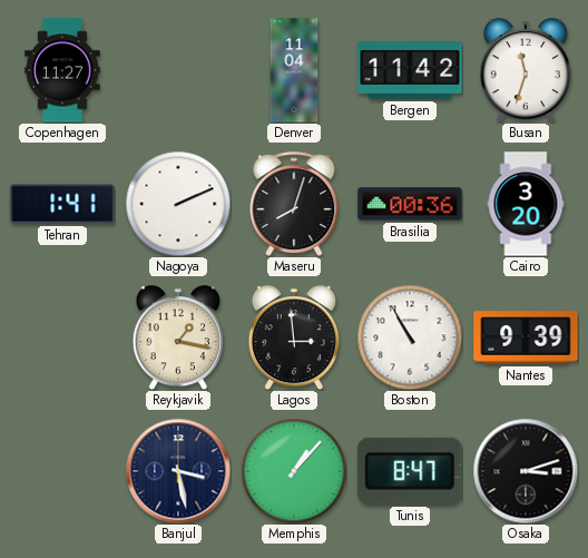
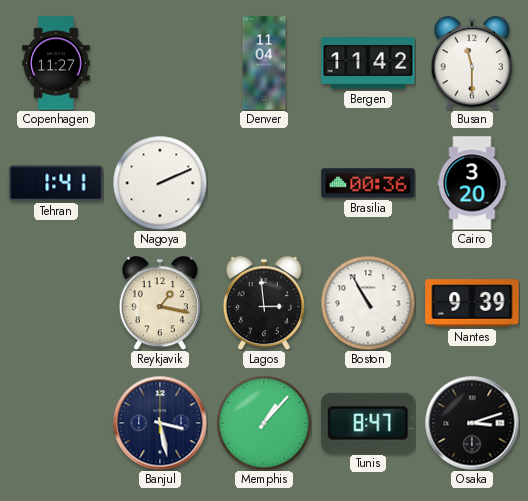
Busan: 11:33 -> 11:30
Maseru: 8:03 -> none
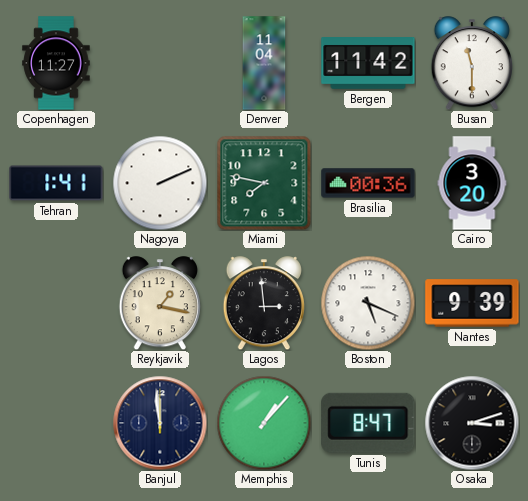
Miami: none -> 7:47
Boston: 10:55 -> 5:19
Banjul: 3:28 -> 11:59
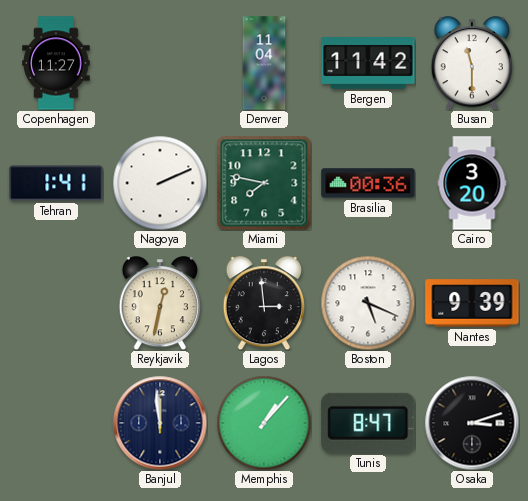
Reykjavik: 1:17 -> 12:32
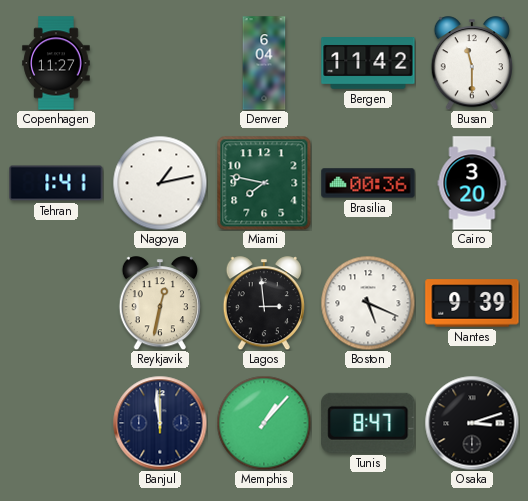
Denver: 11:04 -> 6:04
Nagoya: 2:11 -> 1:13
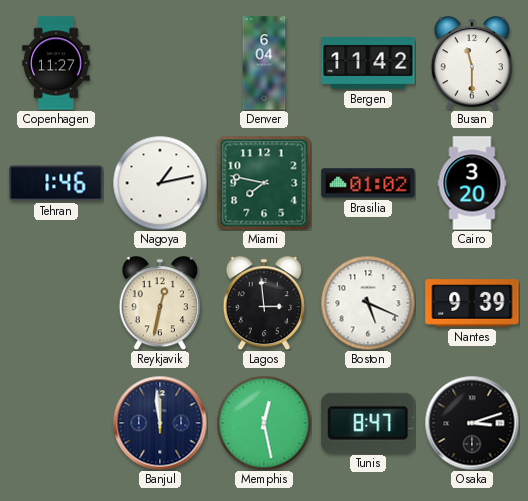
Tehran: 1:41 -> 1:46
Brasilia: 00:36 -> 01:02
Memphis: 1:07 -> 12:28
